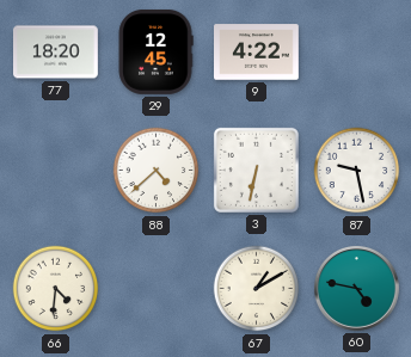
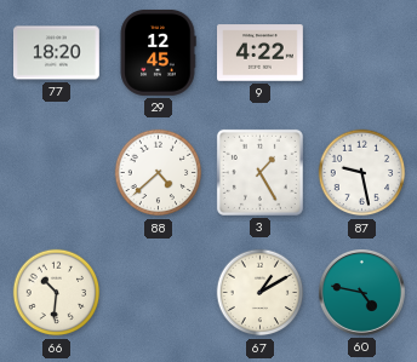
3: 6:32 -> 1:25
66: 4:31 -> 10:31
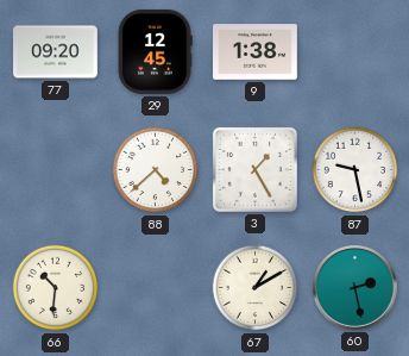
77: 18:20 -> 09:20
9: 4:22 -> 1:38
60: 4:47 -> 2:28
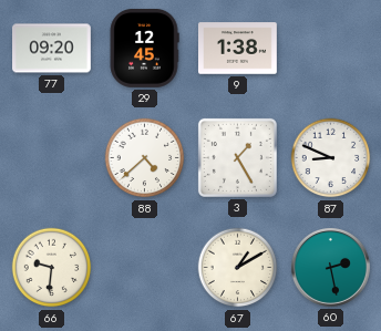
87: 9:28 -> 8:49
66: 10:31 -> 9:31
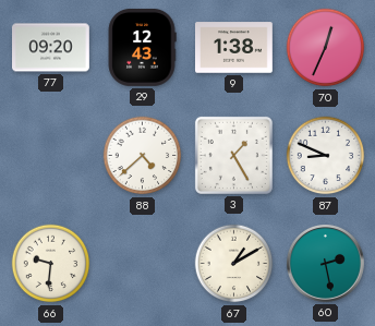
29: 12:45 -> 12:43
70: none -> 12:34
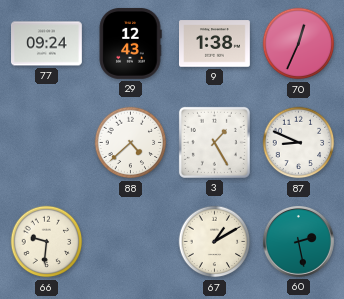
77: 09:20 -> 09:24
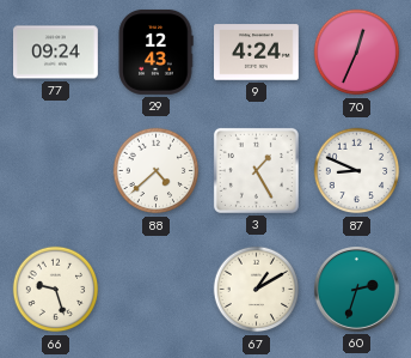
9: 1:38 -> 4:24
66: 9:31 -> 9:27
60: 2:28 -> 2:33
